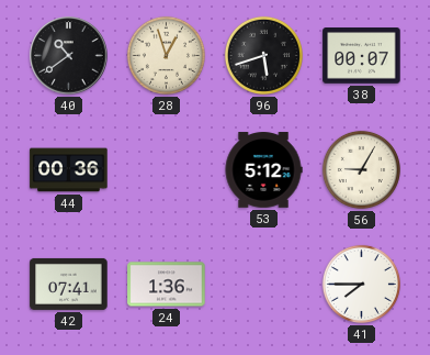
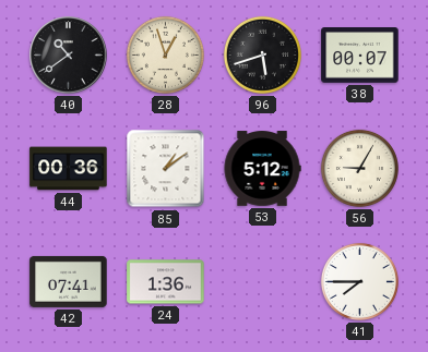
85: none -> 1:09
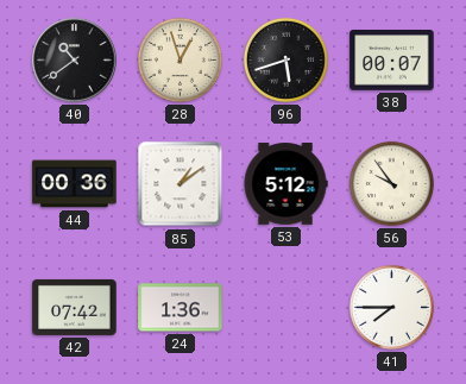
56: 9:05 -> 9:54
42: 07:41 -> 07:42
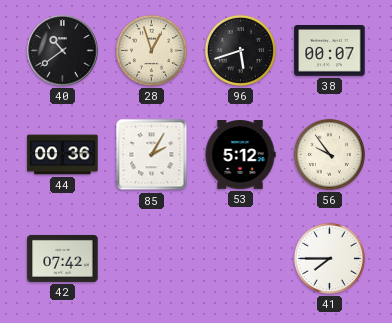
85: 1:09 -> 2:05
24: 1:36 -> none
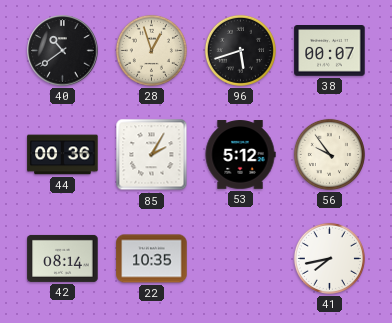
42: 07:42 -> 08:14
22: none -> 10:35
41: 7:45 -> 7:43
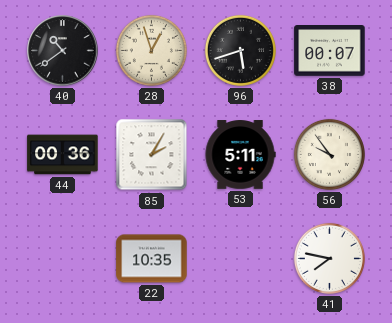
53: 5:12 -> 5:11
42: 08:14 -> none
41: 7:43 -> 7:47
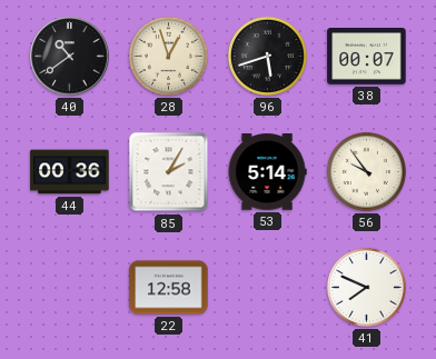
53: 5:11 -> 5:14
22: 10:35 -> 12:58
41: 7:47 -> 7:49
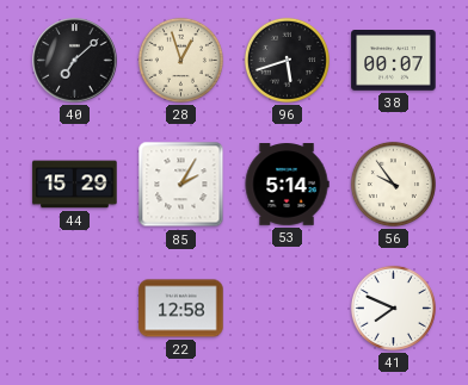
40: 10:39 -> 7:08
44: 00:36 -> 15:29
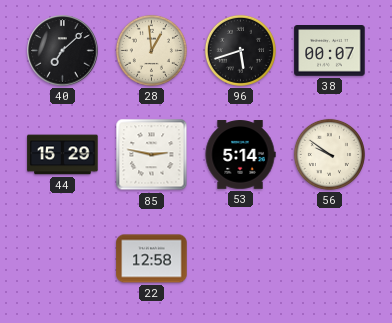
28: 12:57 -> 12:59
85: 2:05 -> 2:47
56: 9:54 -> 9:51
41: 7:49 -> none
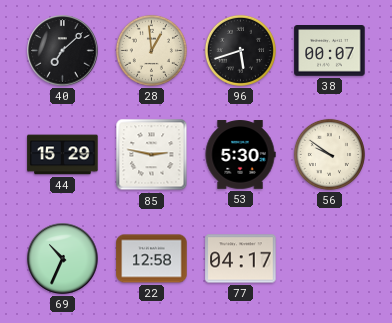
53: 5:14 -> 5:30
69: none -> 10:34
77: none -> 04:17
